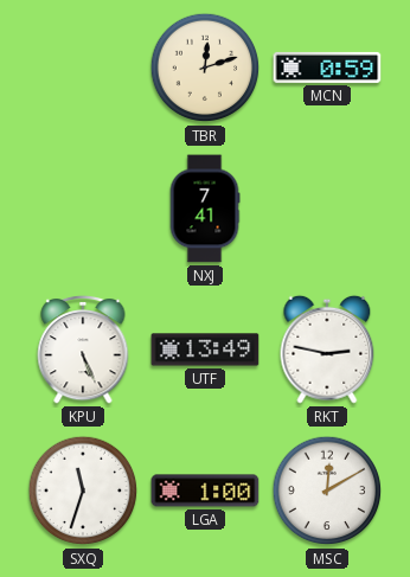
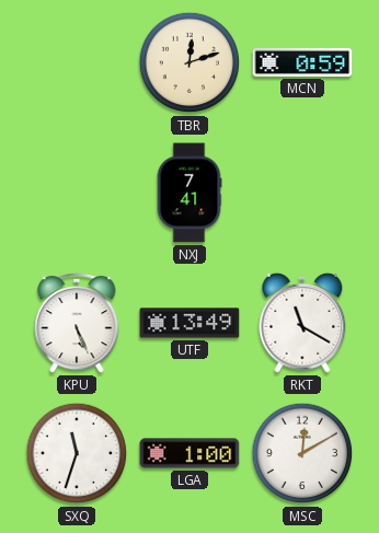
RKT: 2:47 -> 11:20
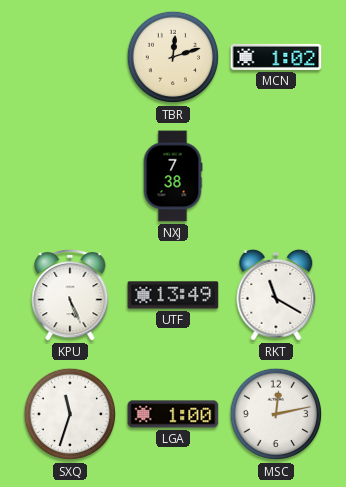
MCN: 0:59 -> 1:02
NXJ: 7:41 -> 7:38
MSC: 12:10 -> 12:13
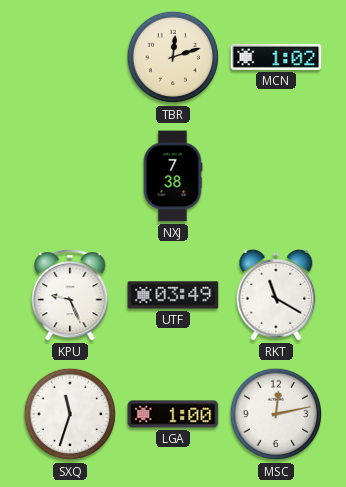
KPU: 5:26 -> 9:26
UTF: 13:49 -> 03:49
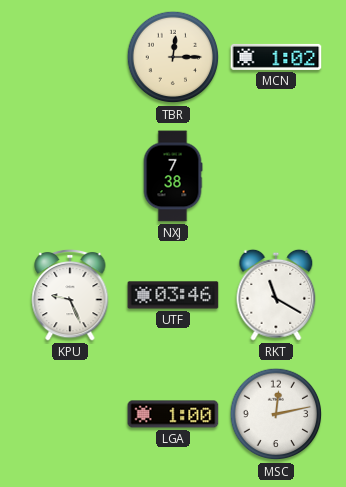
TBR: 12:12 -> 12:15
UTF: 03:49 -> 03:46
SXQ: 11:33 -> none
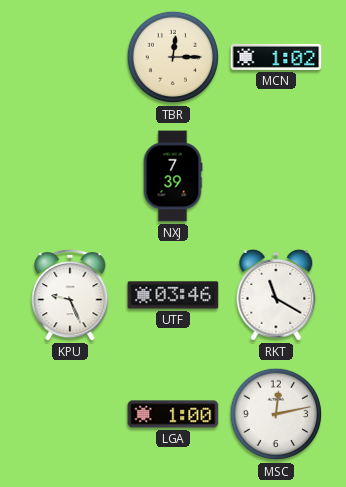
NXJ: 7:38 -> 7:39
